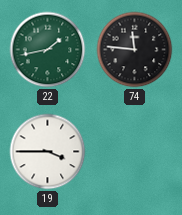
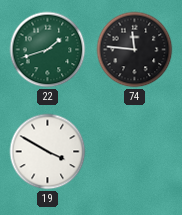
22: 1:43 -> 1:42
19: 3:45 -> 3:50
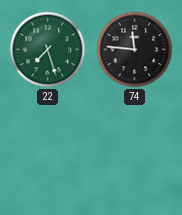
22: 1:42 -> 7:27
19: 3:50 -> none
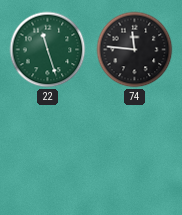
22: 7:27 -> 11:27
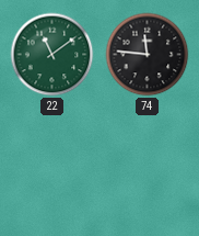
22: 11:27 -> 11:09
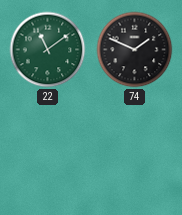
74: 11:46 -> 1:49
